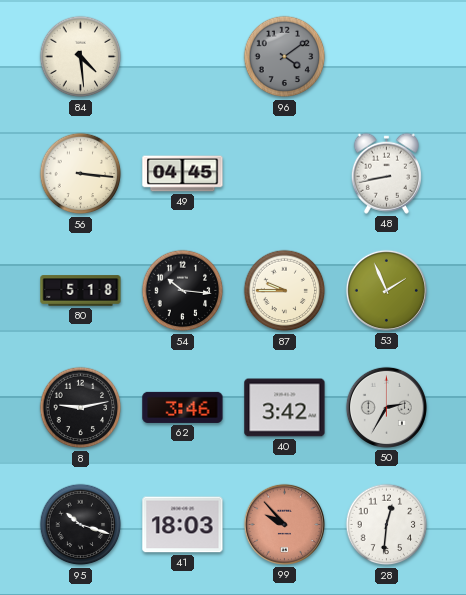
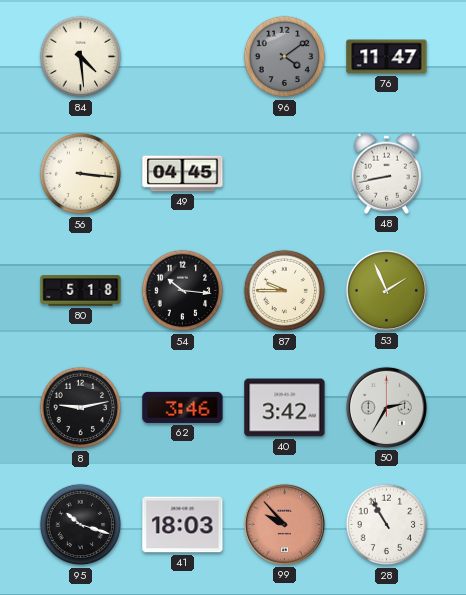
76: none -> 11:47
28: 12:31 -> 10:55
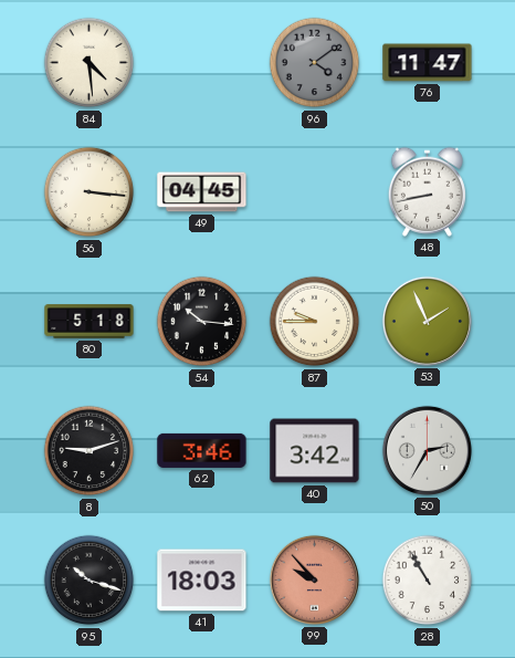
8: 9:13 -> 9:12
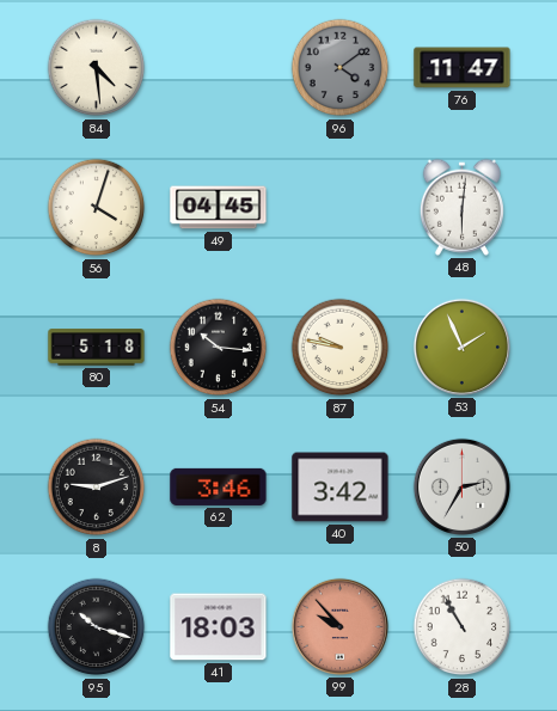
56: 3:16 -> 4:03
48: 8:43 -> 6:01
87: 9:45 -> 9:47
